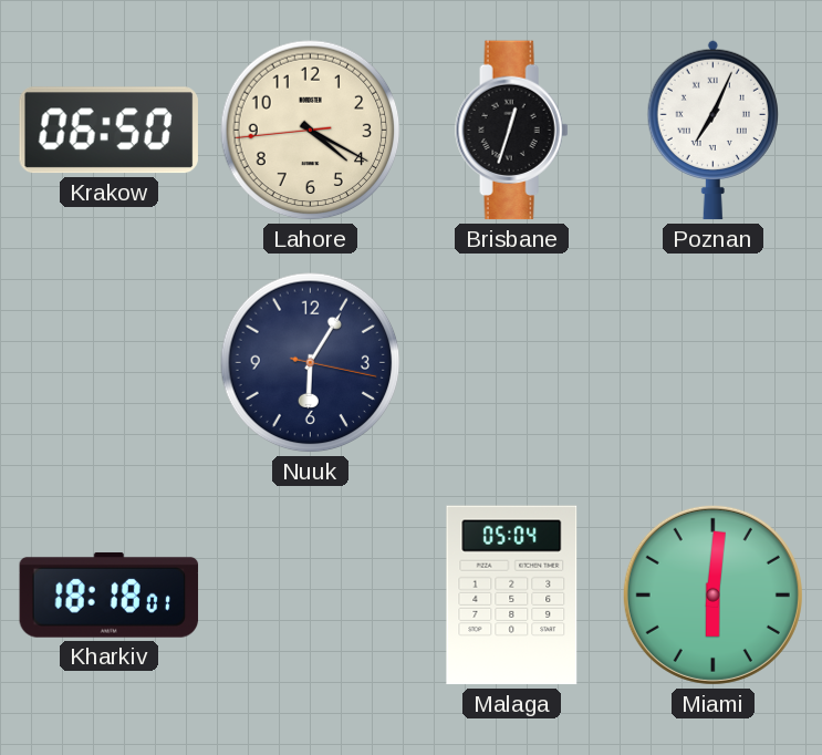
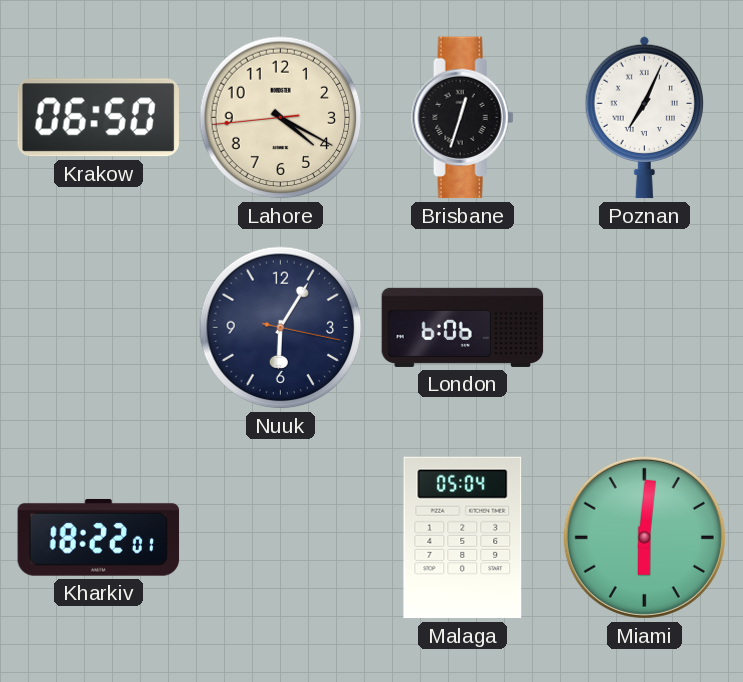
London: none -> 6:06
Kharkiv: 18:18 -> 18:22
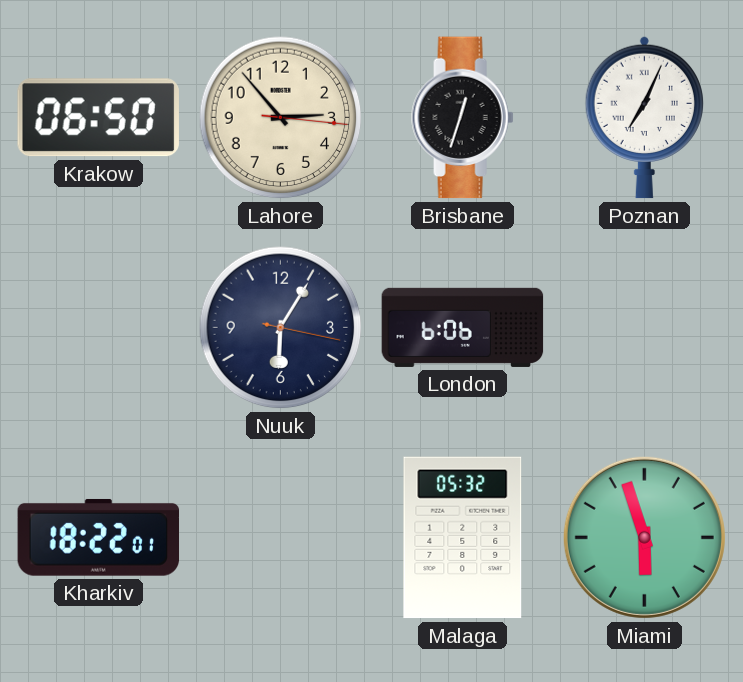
Lahore: 4:19 -> 2:53
Malaga: 05:04 -> 05:32
Miami: 6:01 -> 5:57
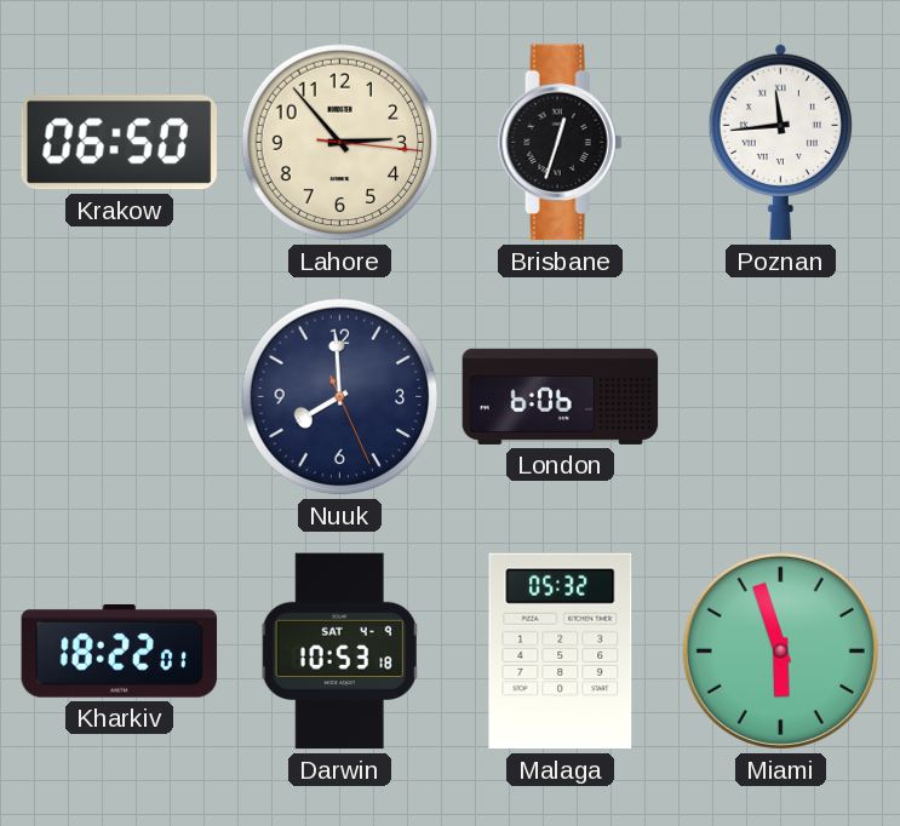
Poznan: 7:04 -> 11:44
Nuuk: 6:05 -> 7:59
Darwin: none -> 10:53
